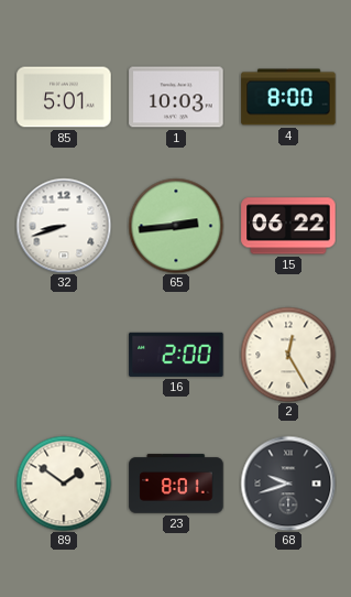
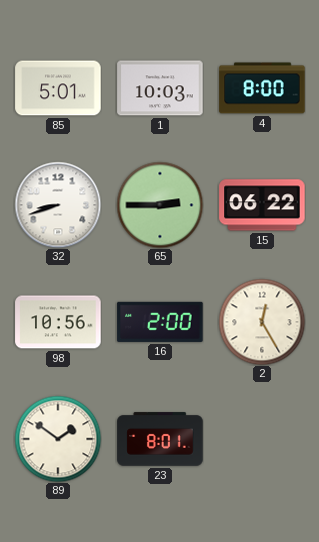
65: 2:44 -> 2:45
98: none -> 10:56
68: 9:42 -> none
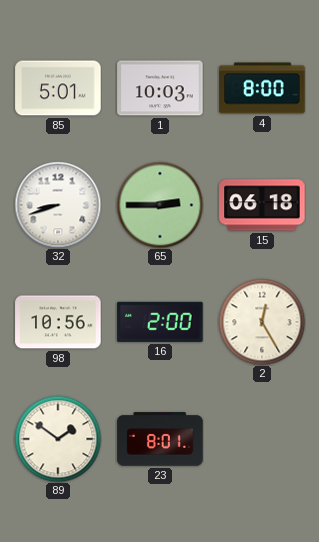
15: 06:22 -> 06:18
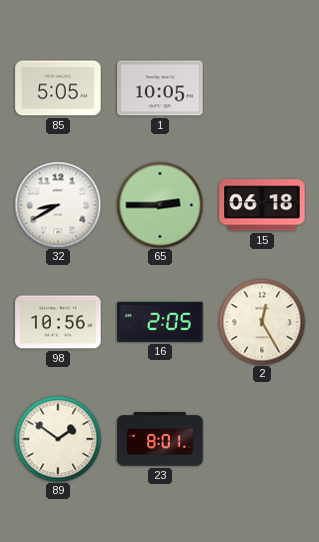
85: 5:01 -> 5:05
1: 10:03 -> 10:05
4: 8:00 -> none
32: 8:42 -> 8:40
16: 2:00 -> 2:05
